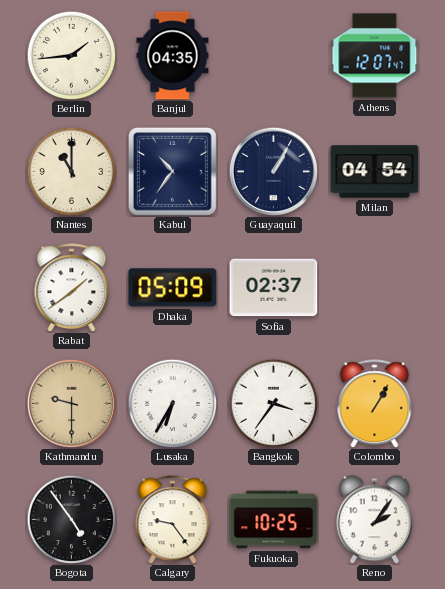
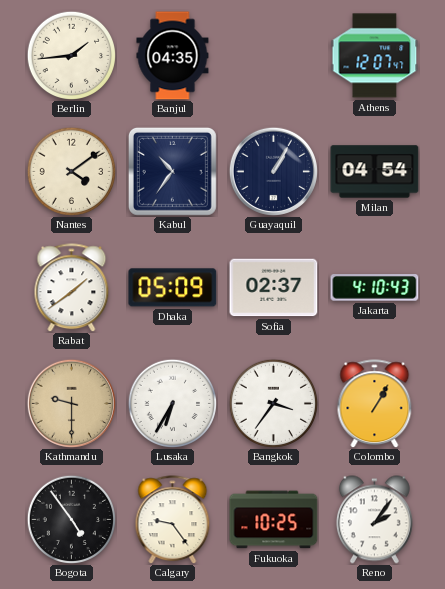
Nantes: 11:00 -> 4:09
Jakarta: none -> 4:10
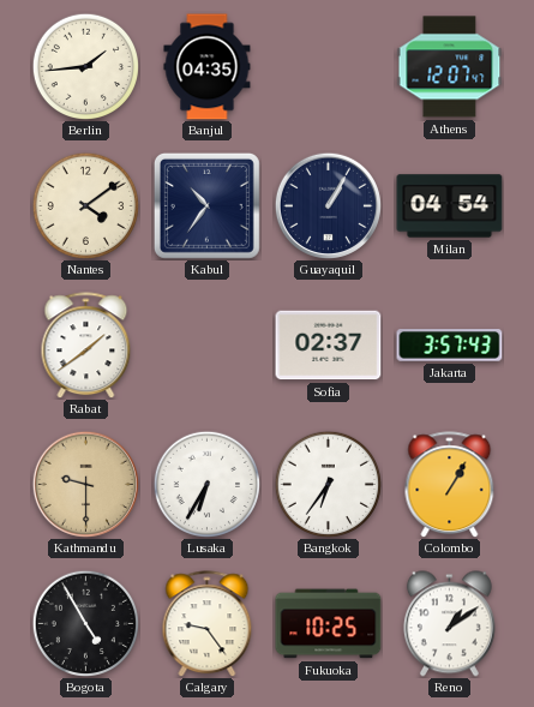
Dhaka: 05:09 -> none
Jakarta: 4:10 -> 3:57
Bangkok: 3:36 -> 6:36
Bogota: 4:54 -> 4:55
Reno: 2:06 -> 1:09
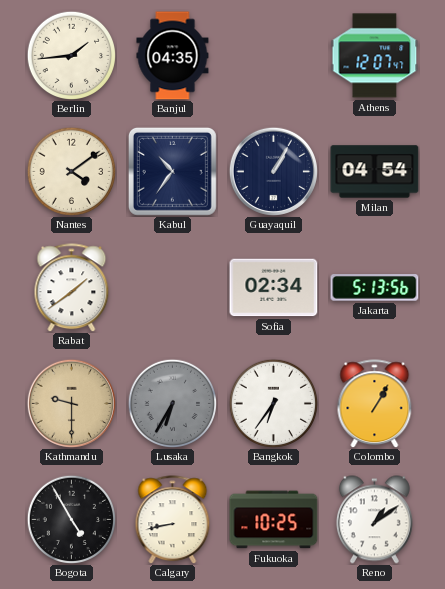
Sofia: 02:37 -> 02:34
Jakarta: 3:57 -> 5:13
Lusaka dial: white -> grey
Calgary: 9:24 -> 8:43
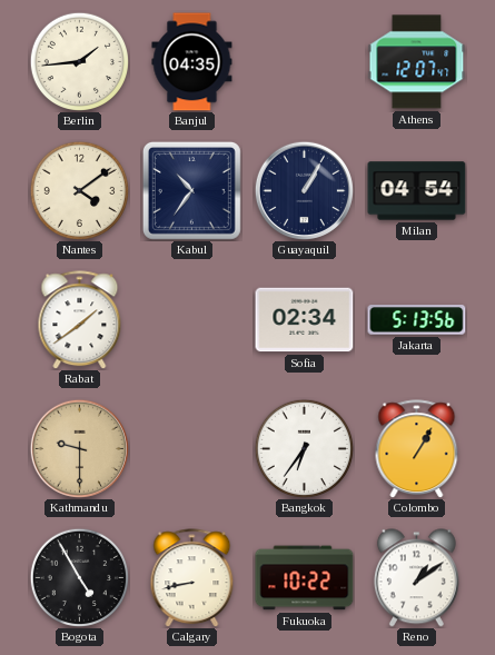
Lusaka: 6:35 -> none
Fukuoka: 10:25 -> 10:22
